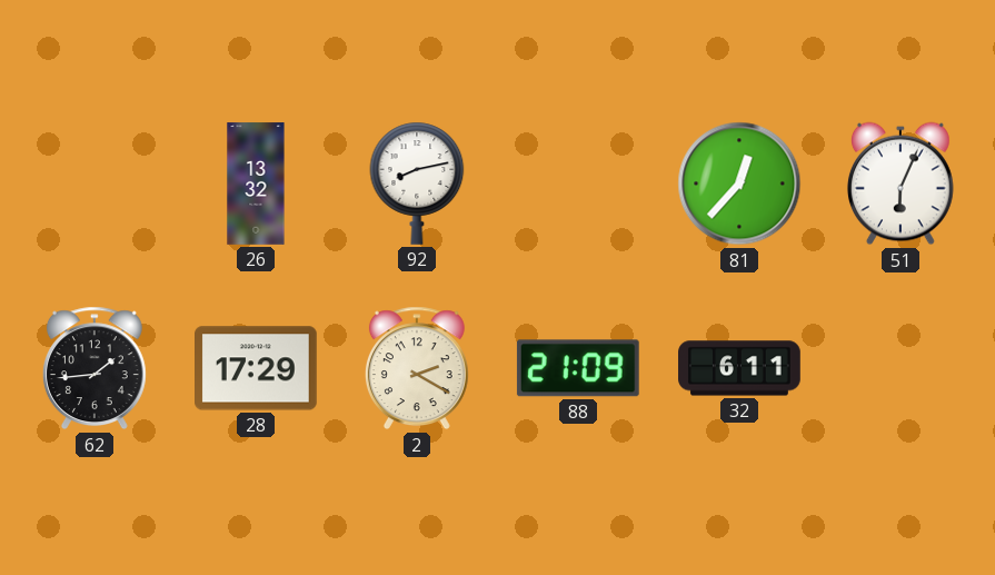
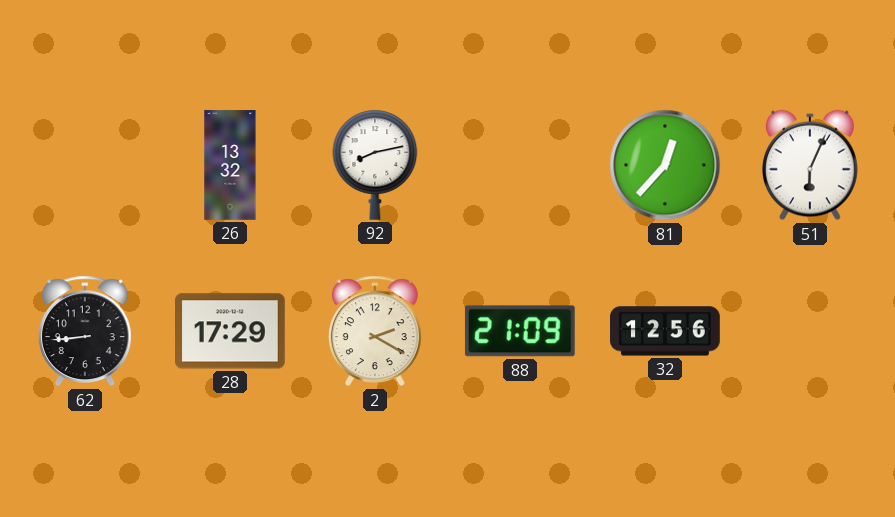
62: 1:44 -> 8:44
32: 6:11 -> 12:56
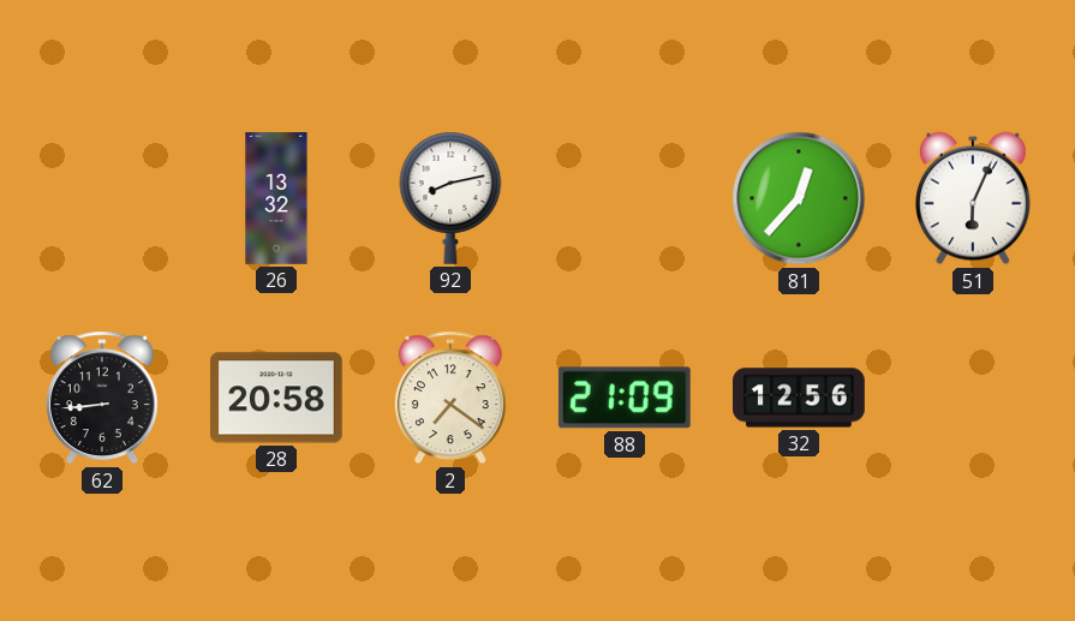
28: 17:29 -> 20:58
2: 2:20 -> 7:21
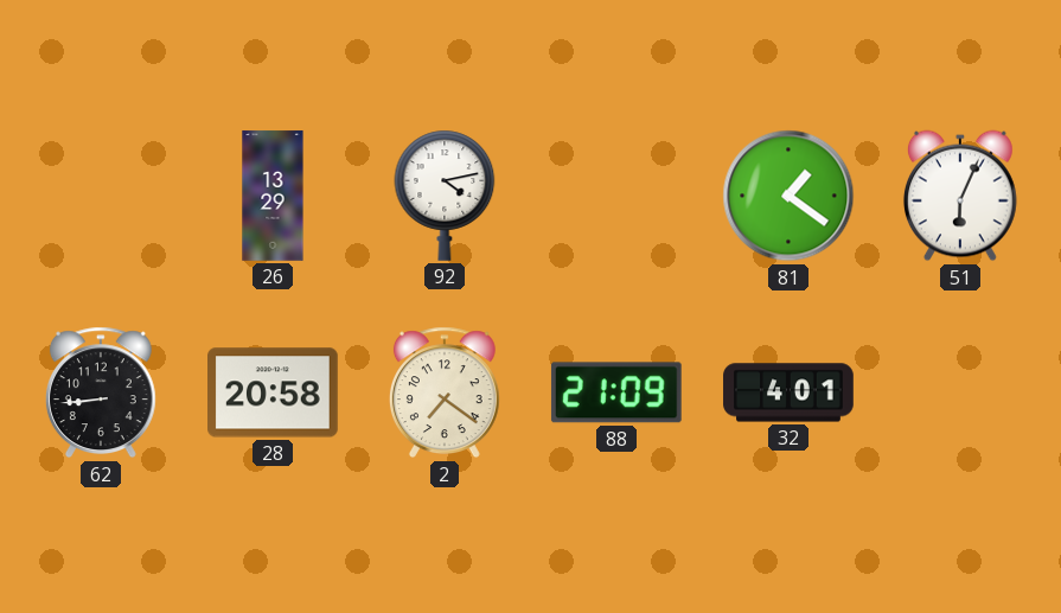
26: 13:32 -> 13:29
92: 8:13 -> 4:13
81: 12:37 -> 1:21
32: 12:56 -> 4:01
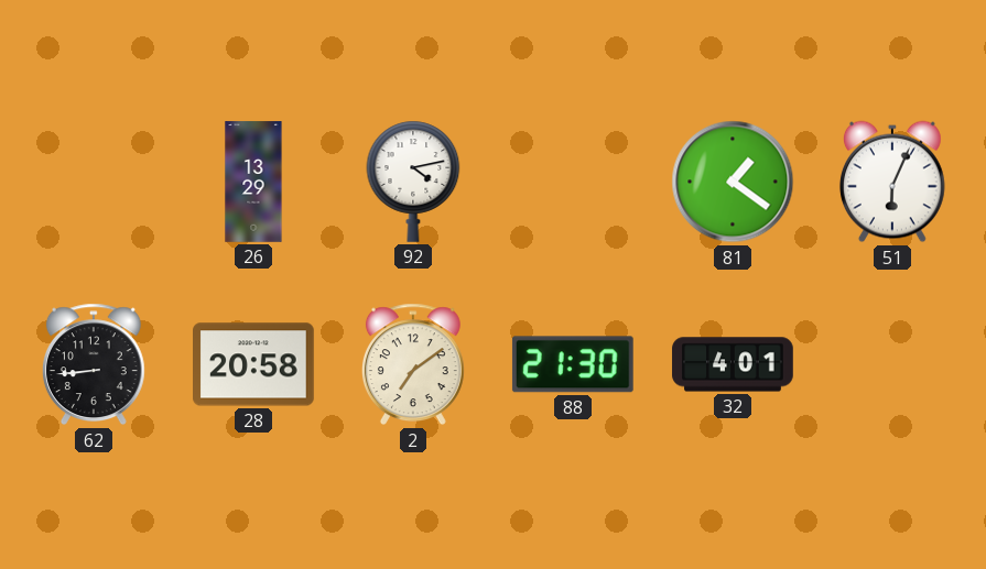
2: 7:21 -> 7:09
88: 21:09 -> 21:30
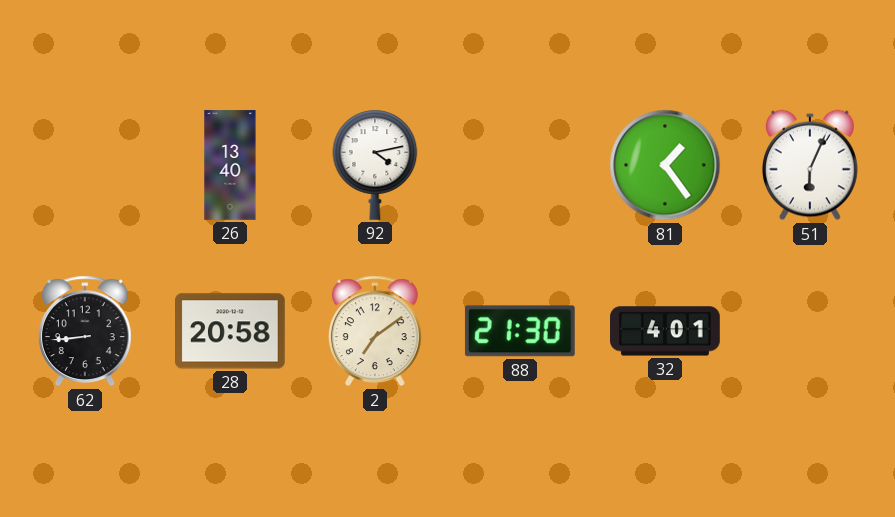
26: 13:29 -> 13:40
81: 1:21 -> 1:24
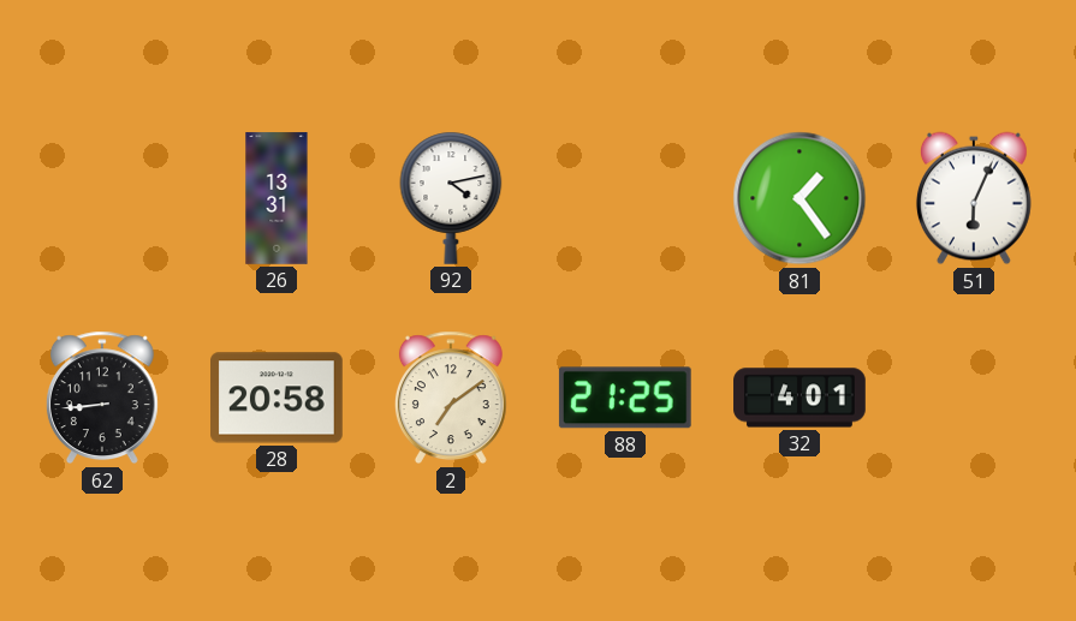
26: 13:40 -> 13:31
88: 21:30 -> 21:25
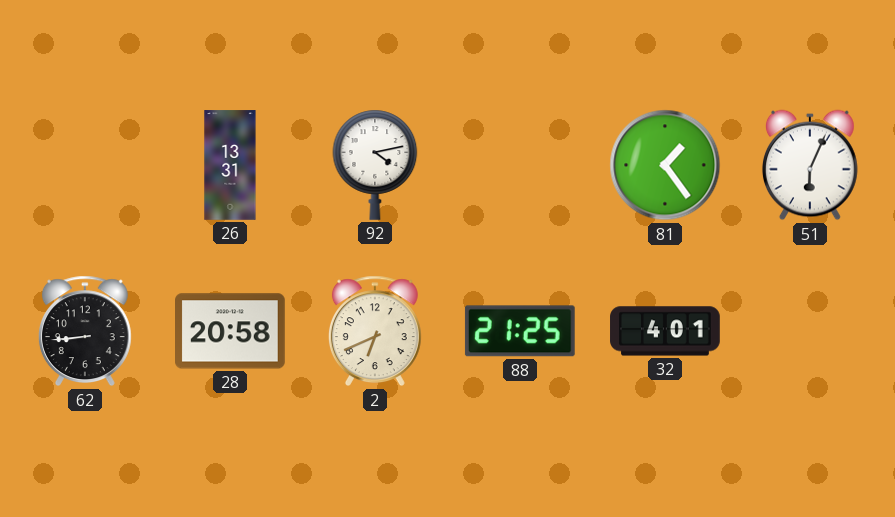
2: 7:09 -> 6:41
